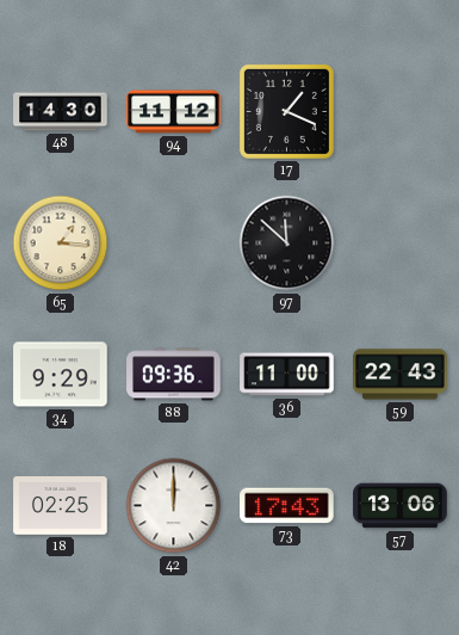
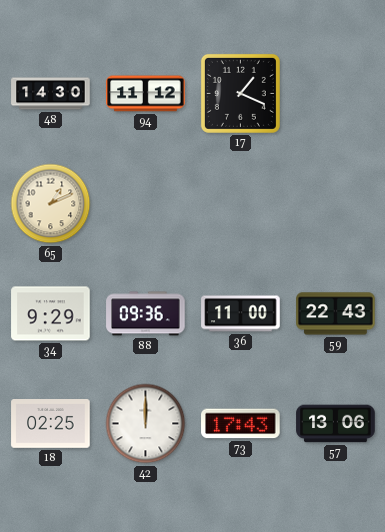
65: 1:16 -> 1:11
97: 11:52 -> none
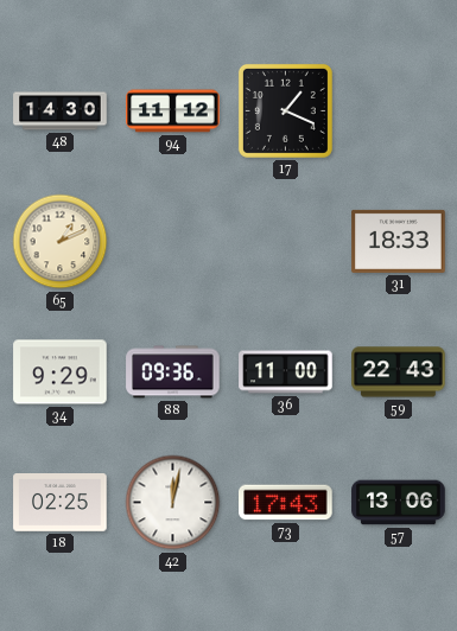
31: none -> 18:33
42: 12:00 -> 12:02
